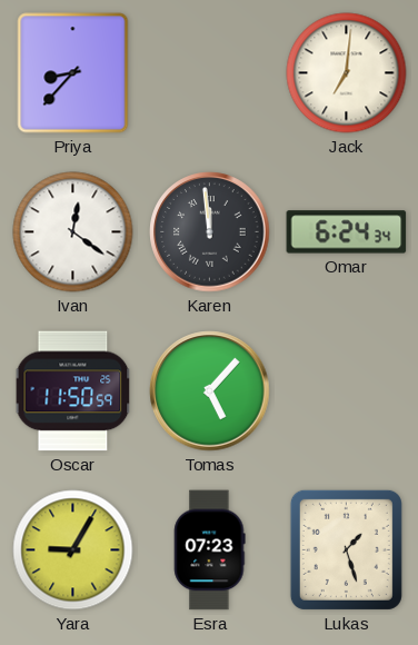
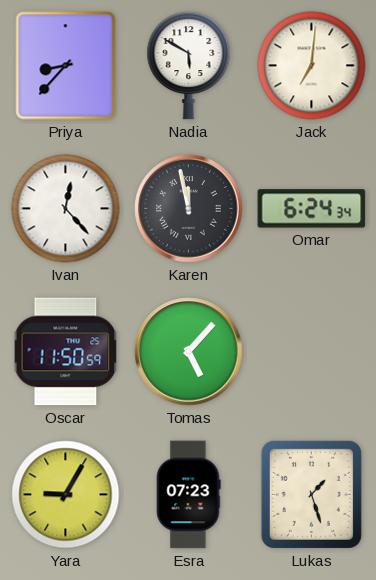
Nadia: none -> 5:50
Ivan: 12:21 -> 12:23
Karen: 11:59 -> 11:58
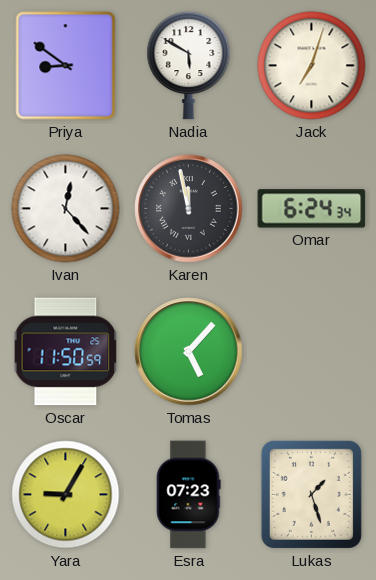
Priya: 8:37 -> 8:51
Jack: 7:01 -> 7:03
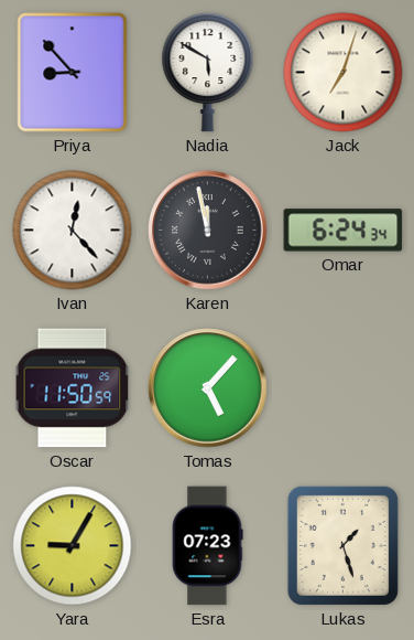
Priya: 8:51 -> 8:53
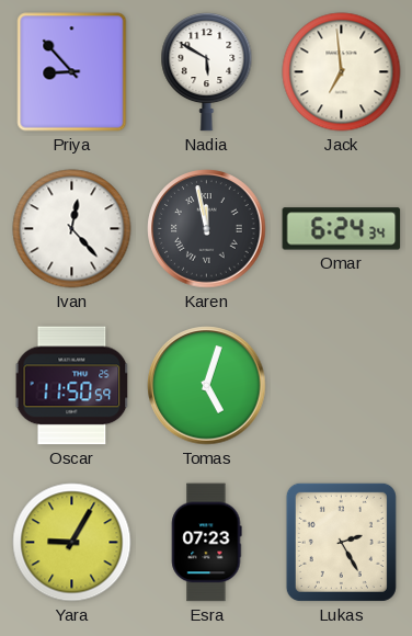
Jack: 7:03 -> 6:59
Tomas: 5:07 -> 5:03
Lukas: 1:27 -> 2:25
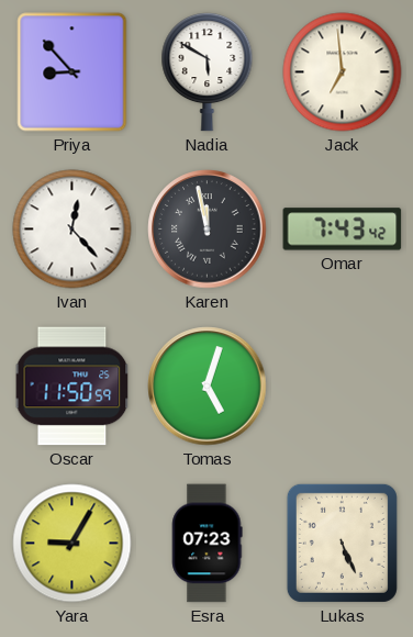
Omar: 6:24 -> 7:43
Lukas: 2:25 -> 5:26
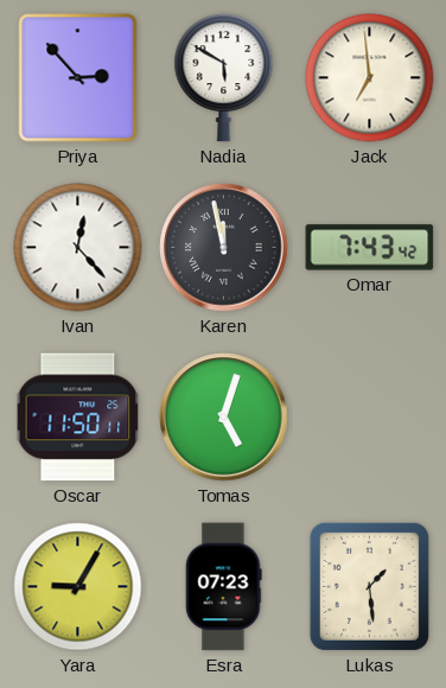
Priya: 8:53 -> 2:53
Oscar: 11:50:59 -> 11:50:11
Lukas: 5:26 -> 1:29
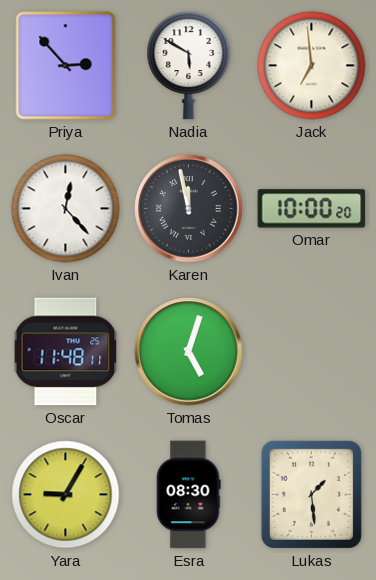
Omar: 7:43 -> 10:00
Oscar: 11:50 -> 11:48
Esra: 07:23 -> 08:30
